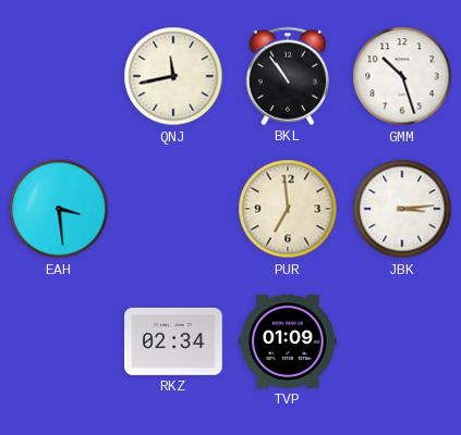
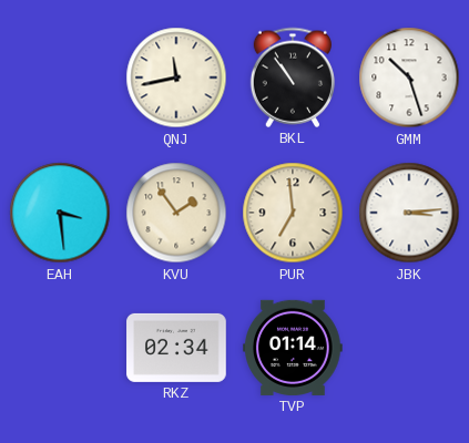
KVU: none -> 1:54
TVP: 01:09 -> 01:14
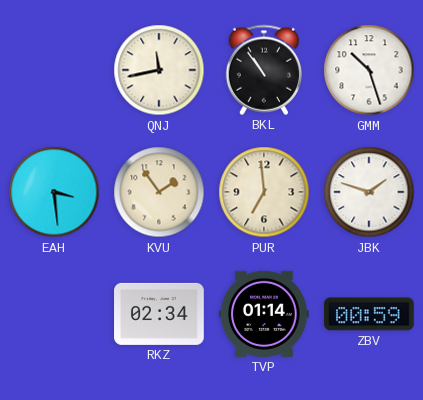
JBK: 3:14 -> 1:48
ZBV: none -> 00:59
